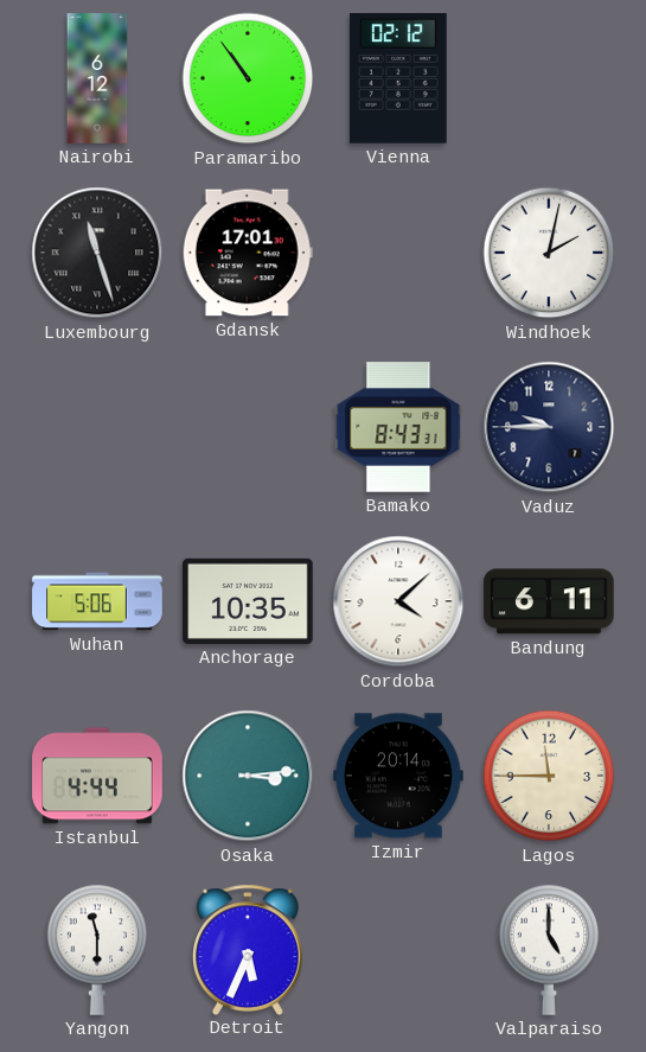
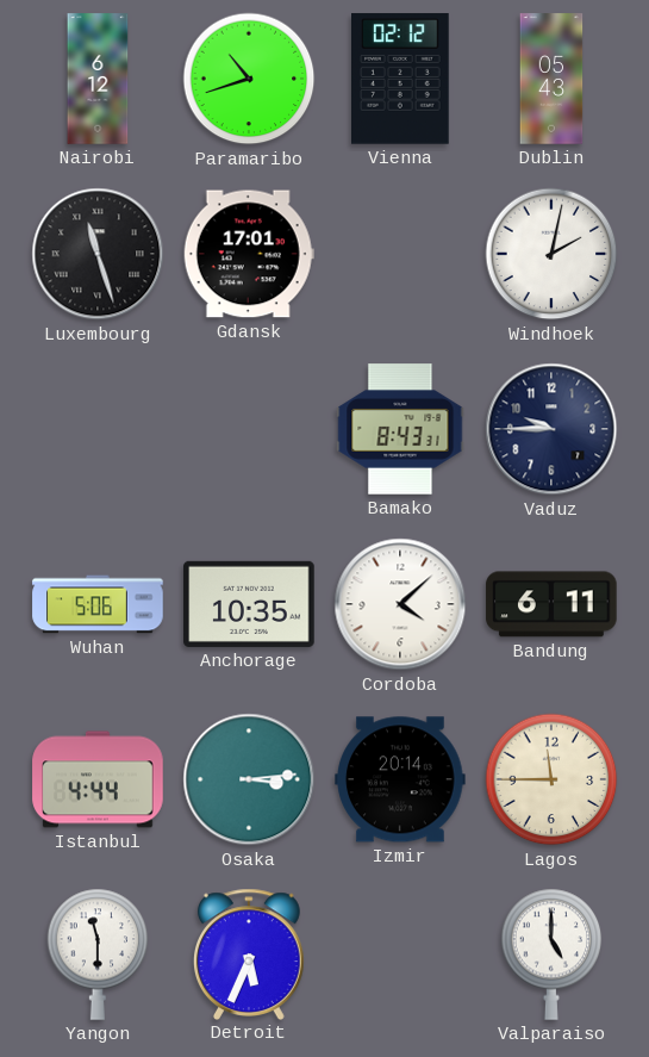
Paramaribo: 10:54 -> 10:42
Dublin: none -> 05:43
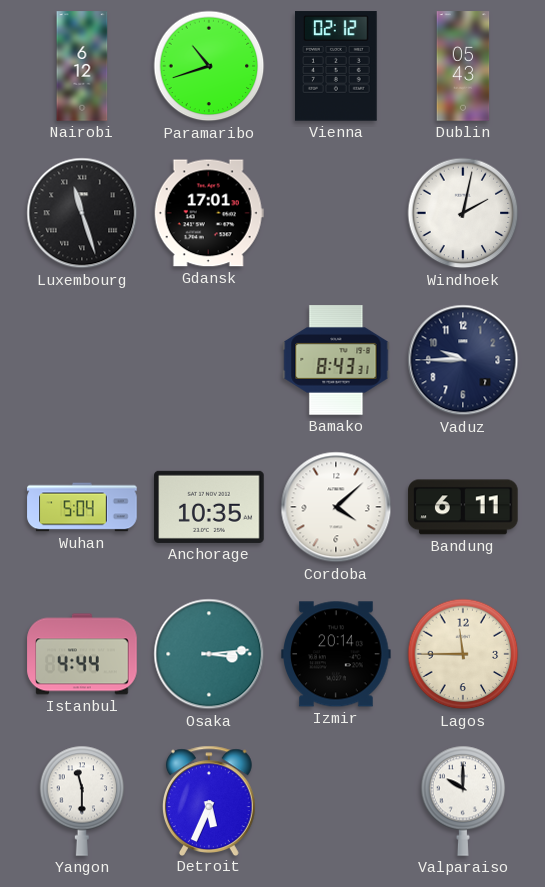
Wuhan: 5:06 -> 5:04
Valparaiso: 5:00 -> 10:00
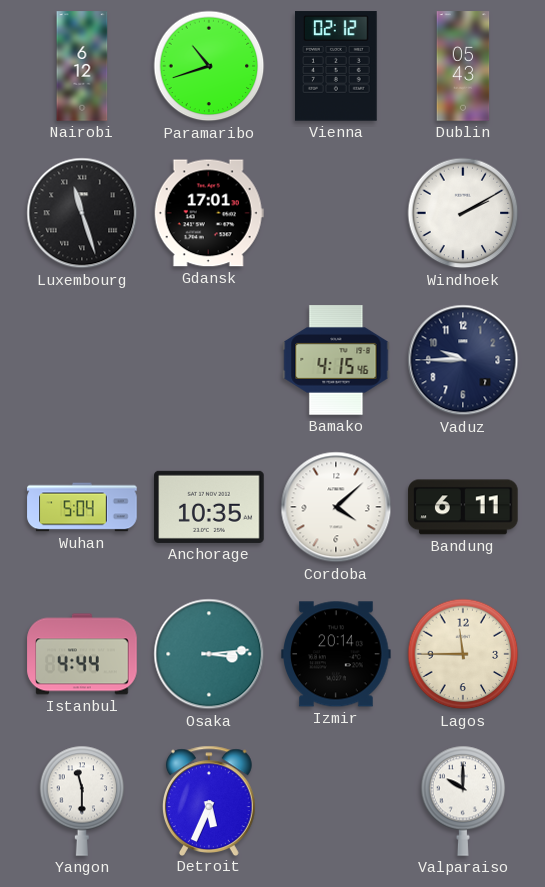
Windhoek: 2:02 -> 2:10
Bamako: 8:43 -> 4:15
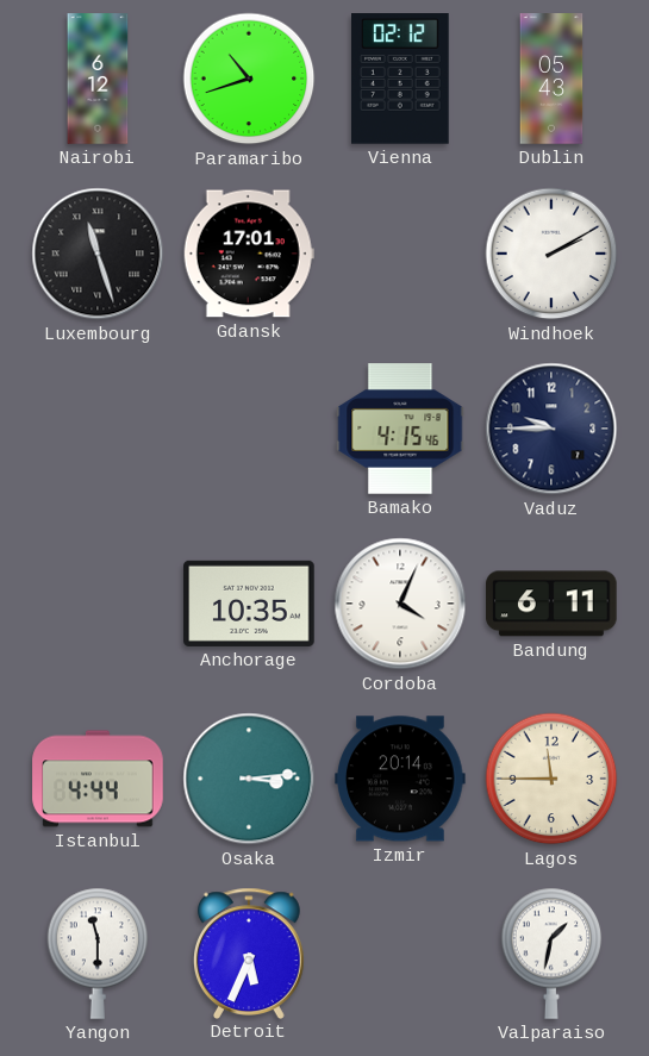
Wuhan: 5:04 -> none
Cordoba: 4:08 -> 4:04
Valparaiso: 10:00 -> 1:32
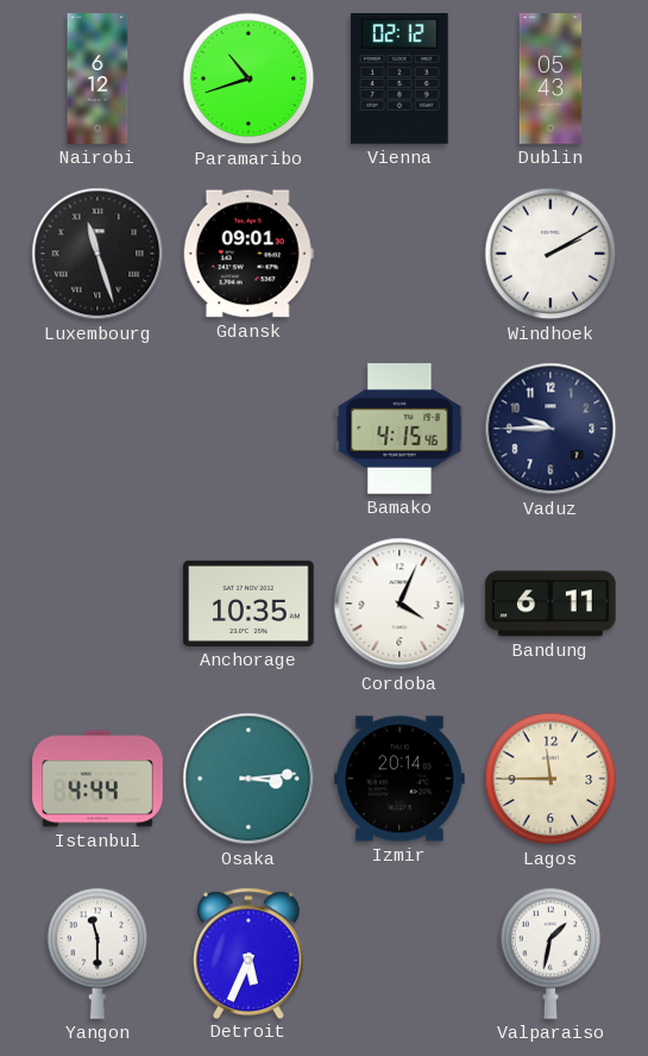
Gdansk: 17:01 -> 09:01
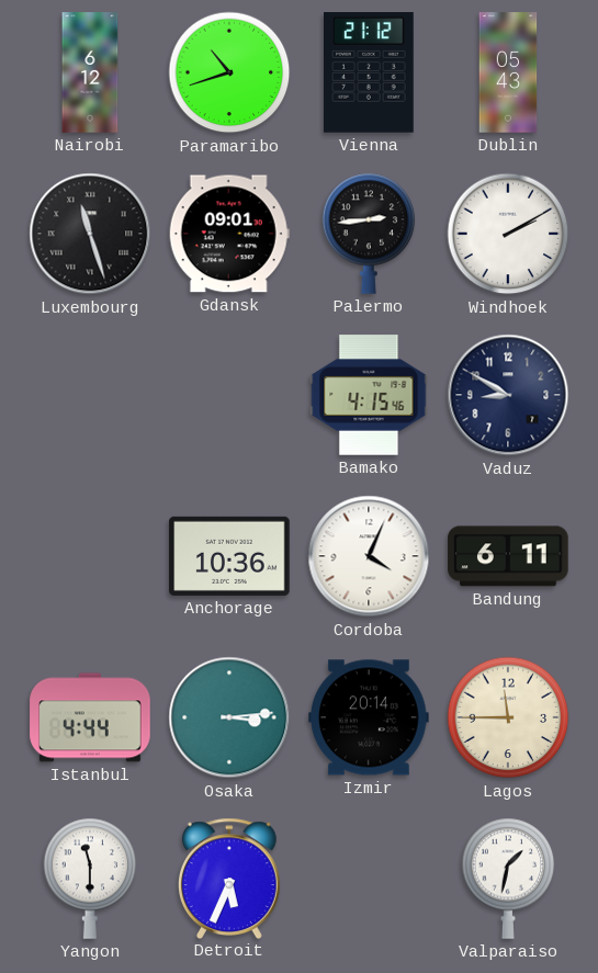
Vienna: 02:12 -> 21:12
Palermo: none -> 2:44
Vaduz: 9:45 -> 8:50
Anchorage: 10:35 -> 10:36
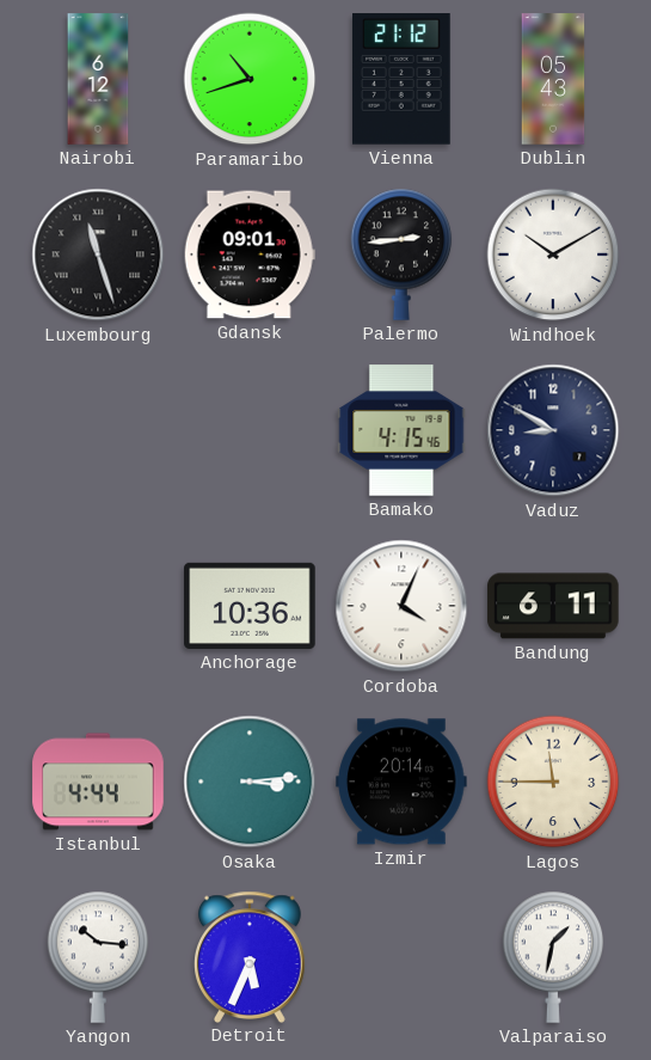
Windhoek: 2:10 -> 10:10
Yangon: 11:30 -> 10:16
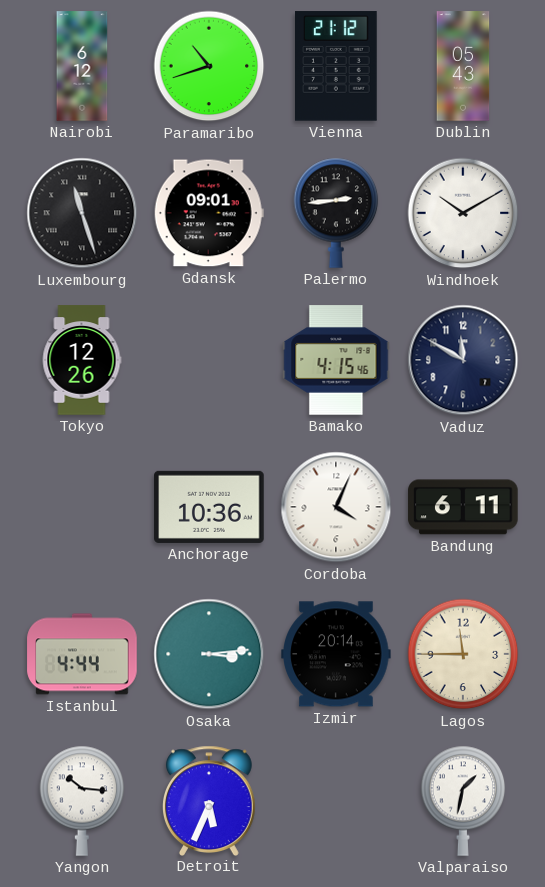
Tokyo: none -> 12:26
Vaduz: 8:50 -> 11:50
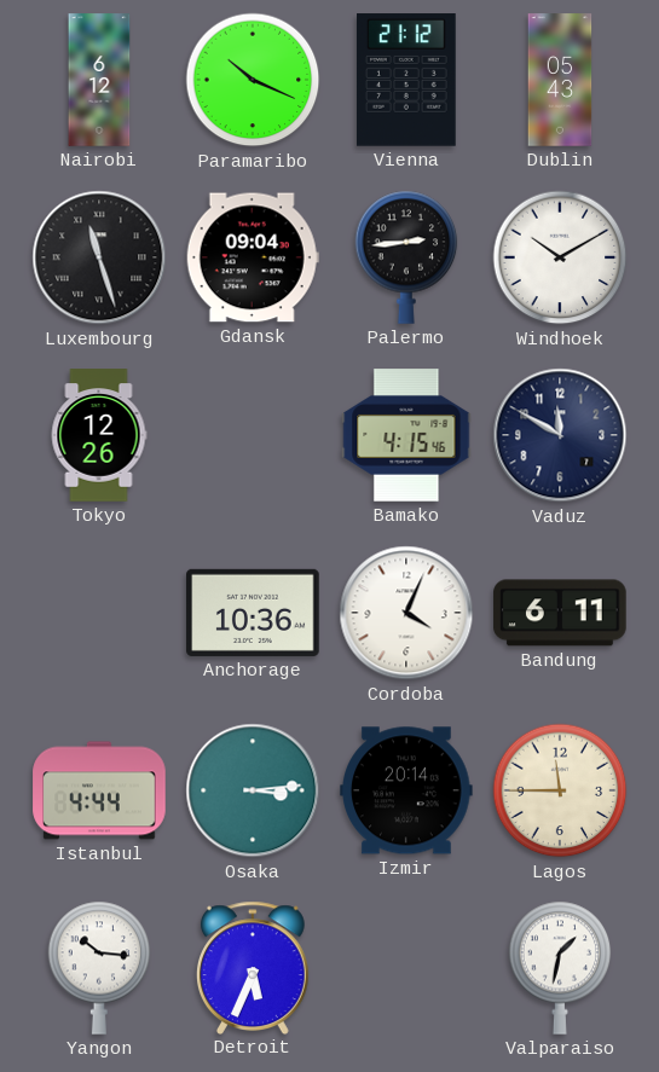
Paramaribo: 10:42 -> 10:19
Gdansk: 09:01 -> 09:04
